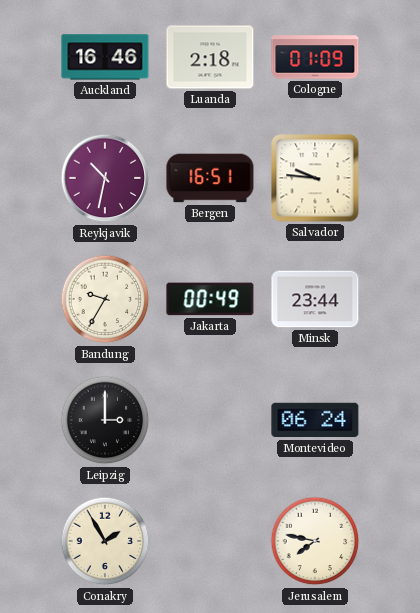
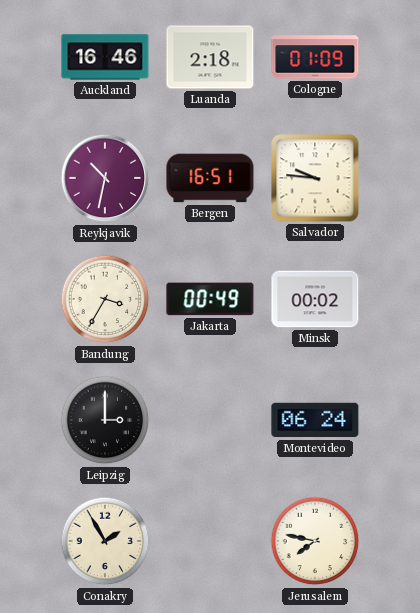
Bandung: 9:35 -> 3:35
Minsk: 23:44 -> 00:02
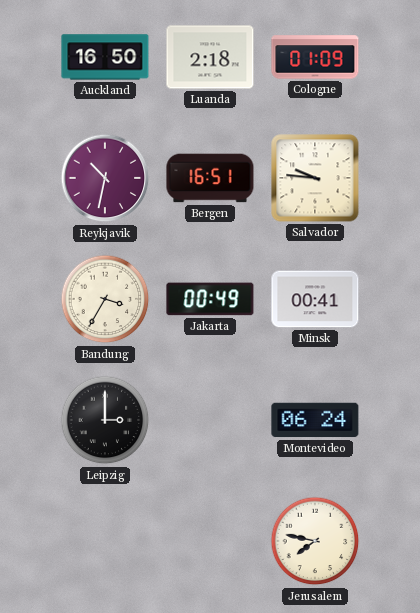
Auckland: 16:46 -> 16:50
Minsk: 00:02 -> 00:41
Conakry: 1:55 -> none
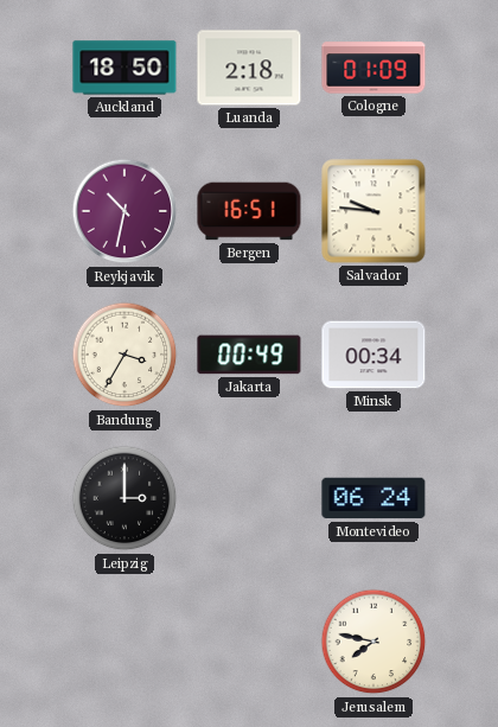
Auckland: 16:50 -> 18:50
Minsk: 00:41 -> 00:34
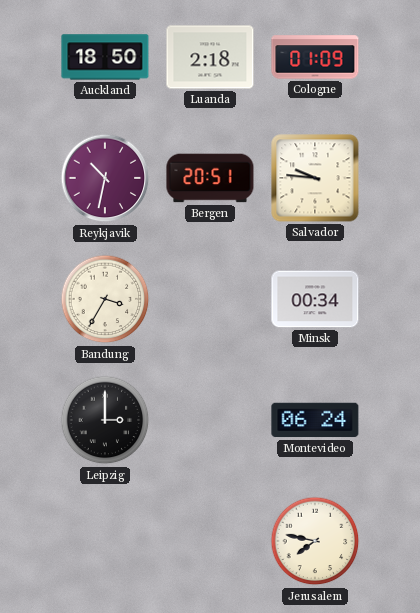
Bergen: 16:51 -> 20:51
Jakarta: 00:49 -> none
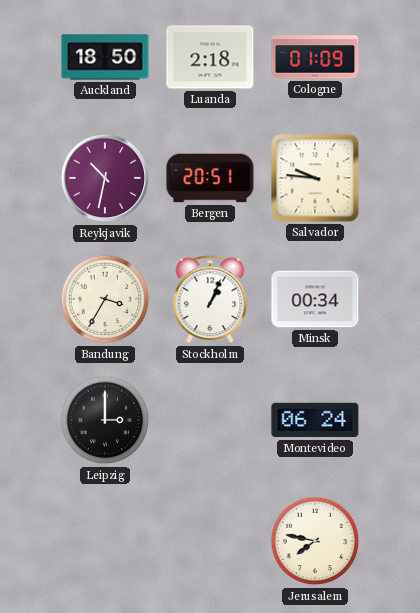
Stockholm: none -> 1:04
